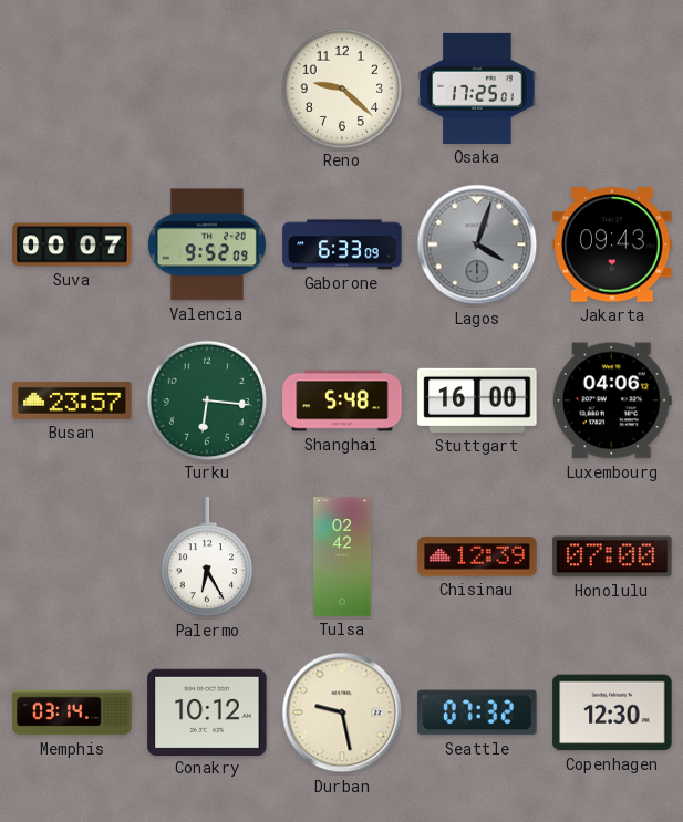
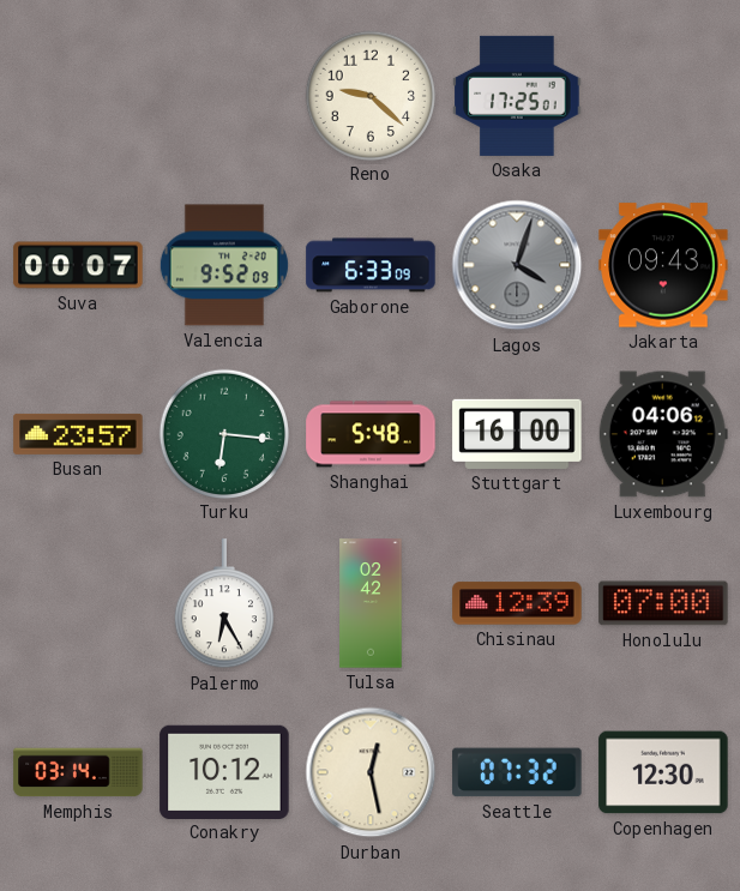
Durban: 9:28 -> 12:28
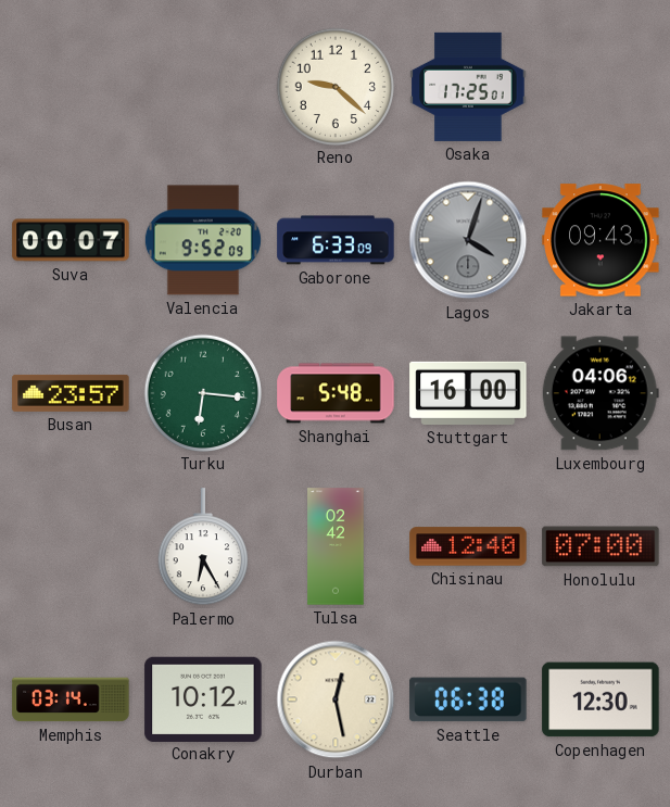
Chisinau: 12:39 -> 12:40
Seattle: 07:32 -> 06:38
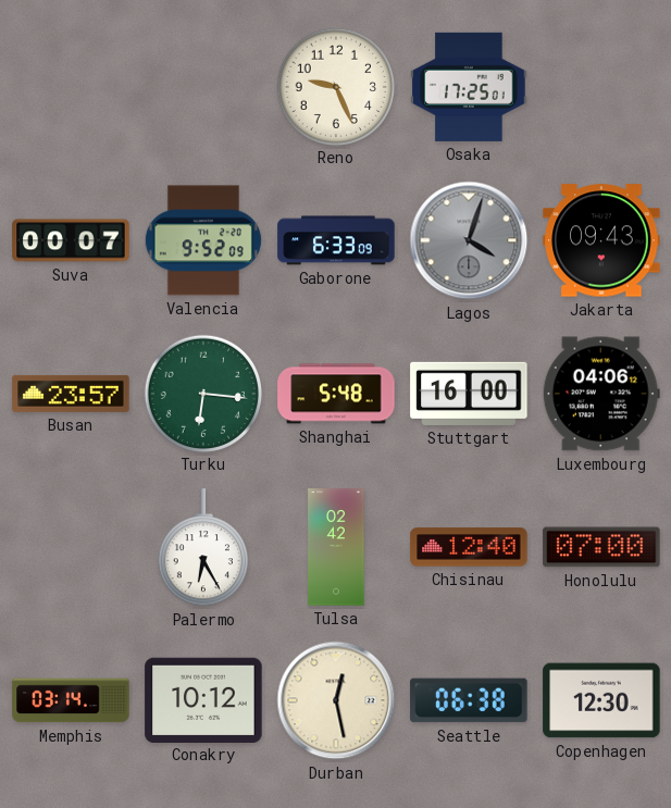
Reno: 9:22 -> 9:26
